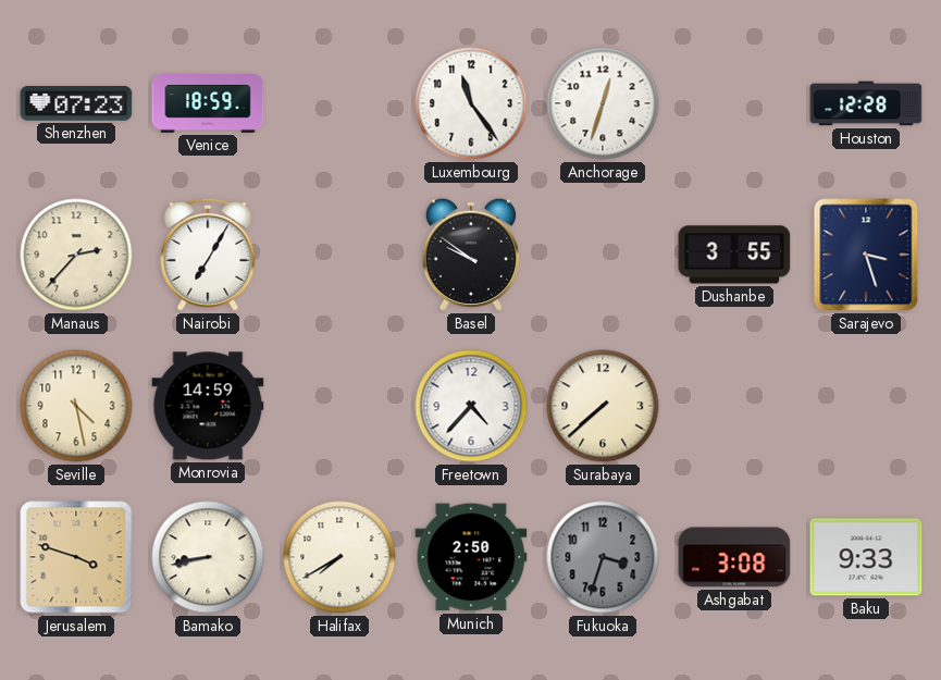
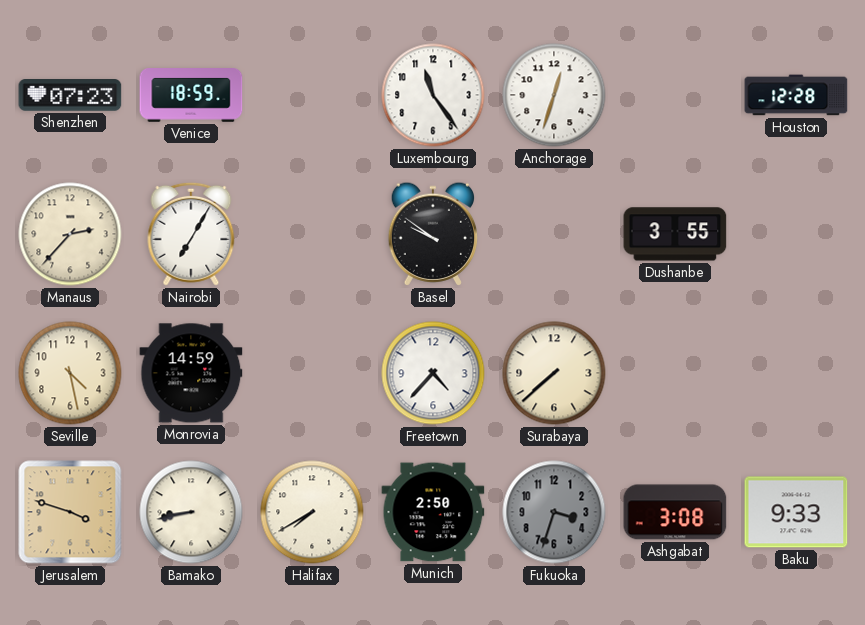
Sarajevo: 3:27 -> none
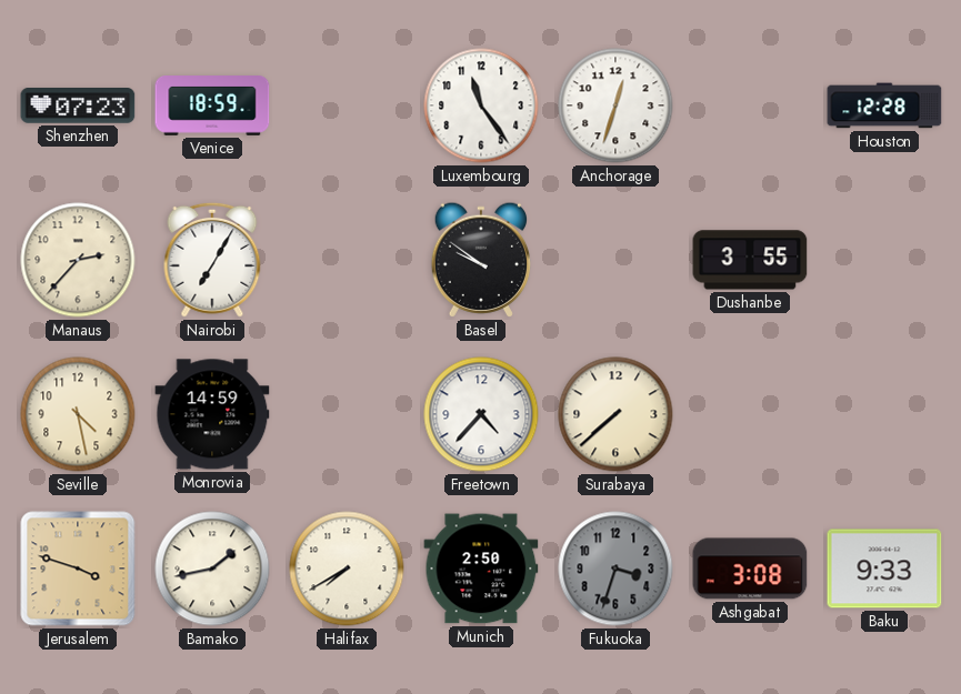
Bamako: 8:43 -> 1:43
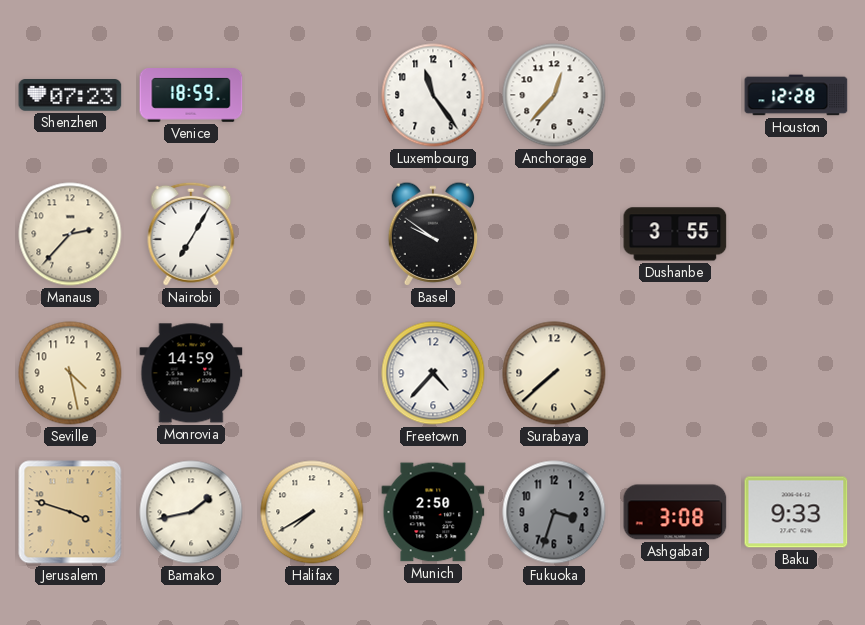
Anchorage: 12:33 -> 12:37
